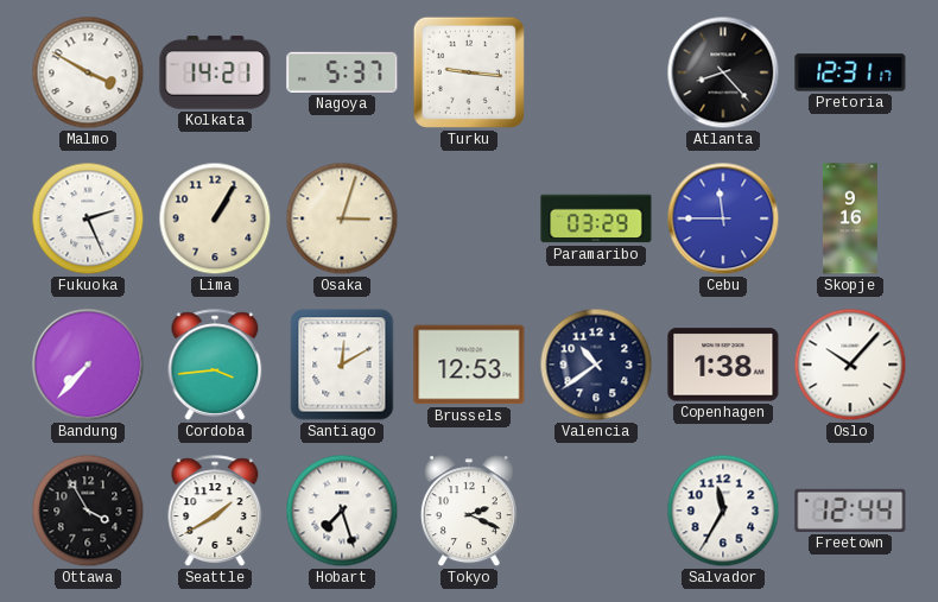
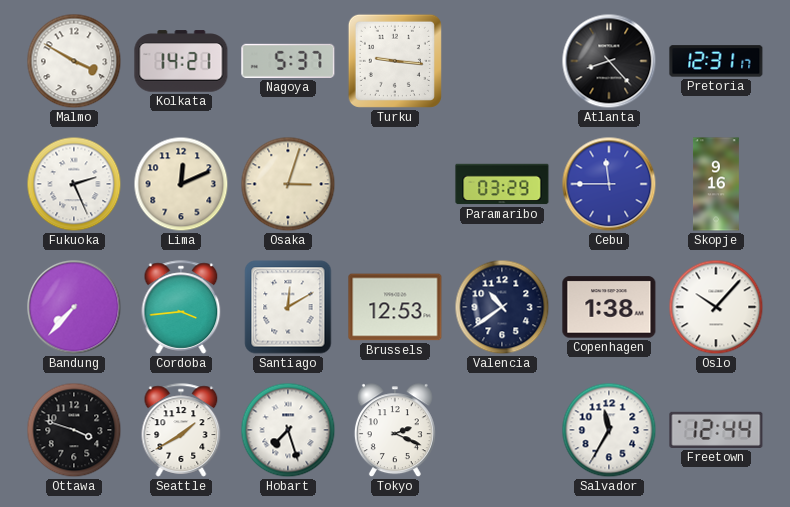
Lima: 1:05 -> 12:11
Ottawa: 3:55 -> 3:48
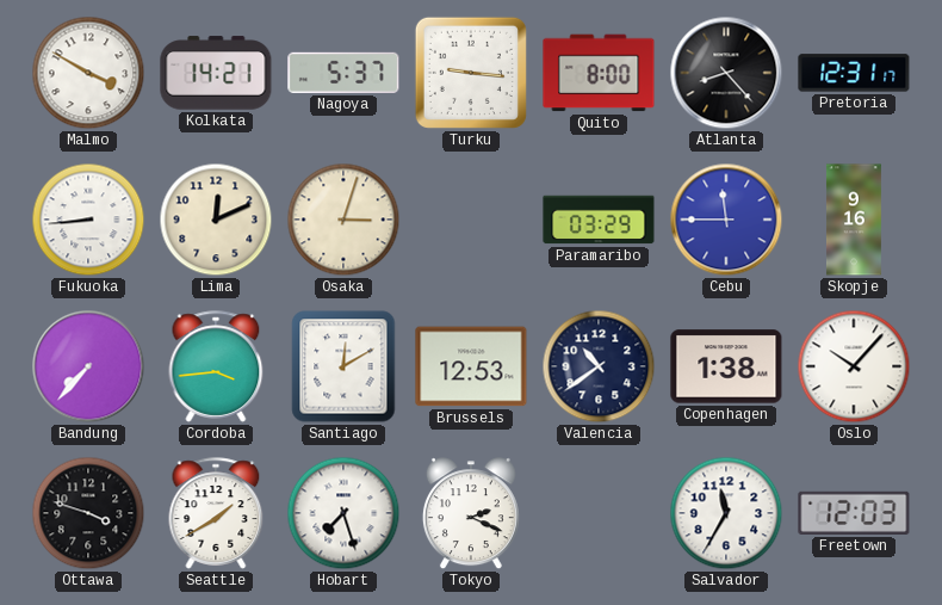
Quito: none -> 8:00
Fukuoka: 2:26 -> 8:44
Freetown: 12:44 -> 12:03
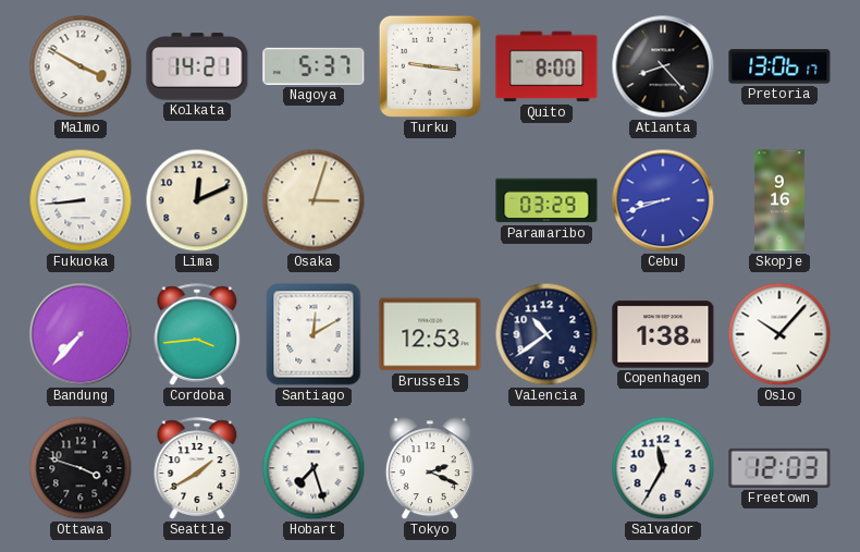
Pretoria: 12:31 -> 13:06
Cebu: 11:45 -> 8:42
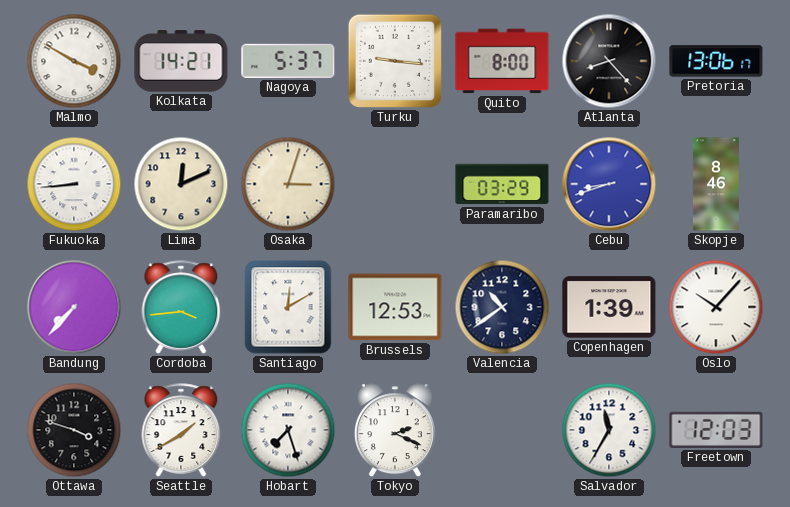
Skopje: 9:16 -> 8:46
Copenhagen: 1:38 -> 1:39
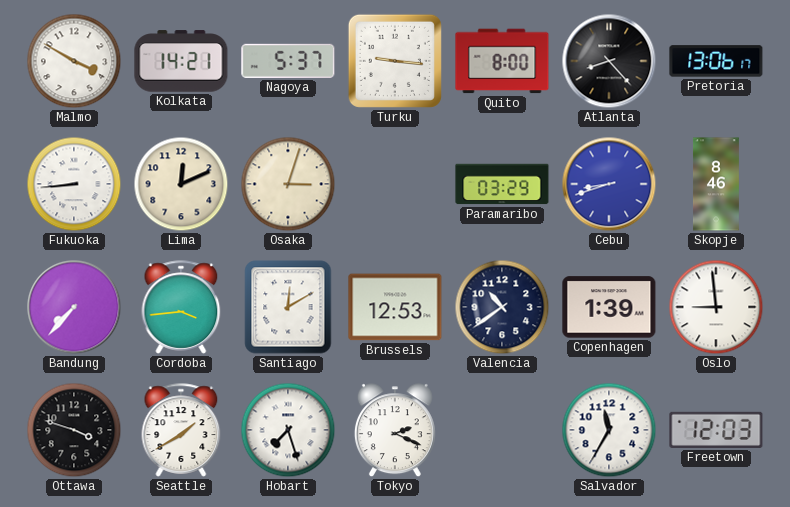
Oslo: 10:07 -> 8:59
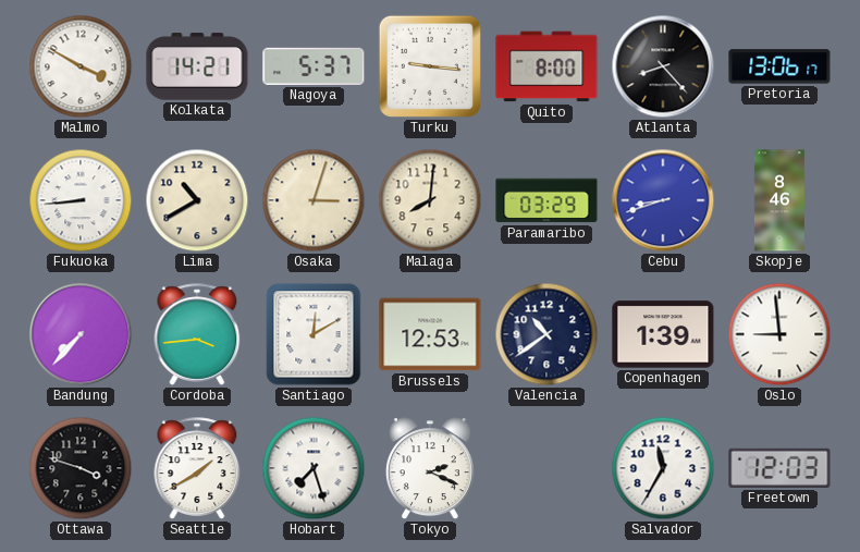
Lima: 12:11 -> 10:40
Malaga: none -> 8:01
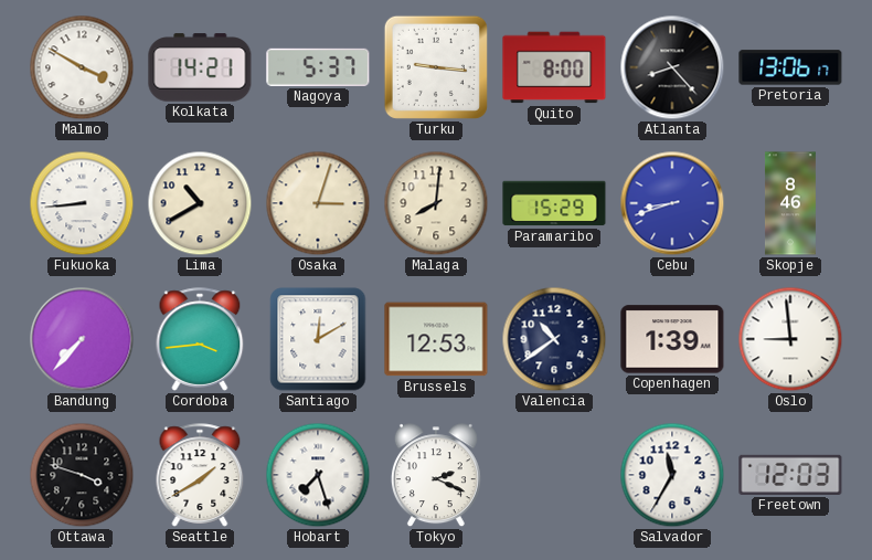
Paramaribo: 03:29 -> 15:29
